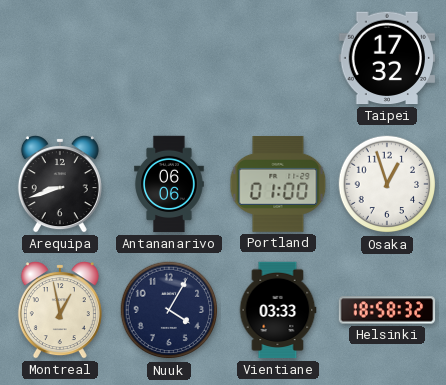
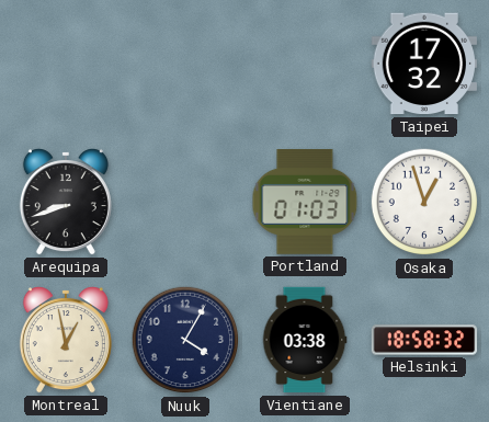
Antananarivo: 06:06 -> none
Portland: 01:00 -> 01:03
Vientiane: 03:33 -> 03:38
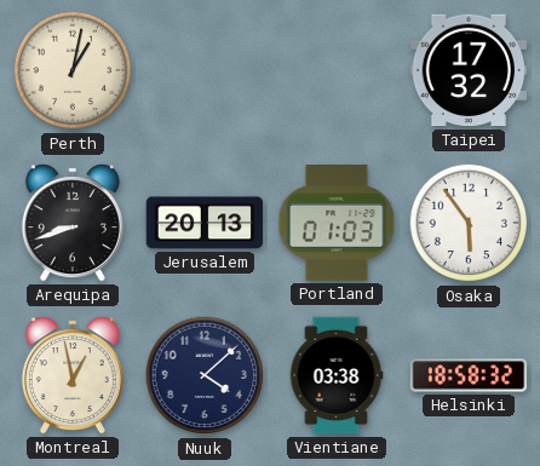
Perth: none -> 1:02
Jerusalem: none -> 20:13
Osaka: 12:57 -> 5:54
Nuuk: 4:05 -> 4:08
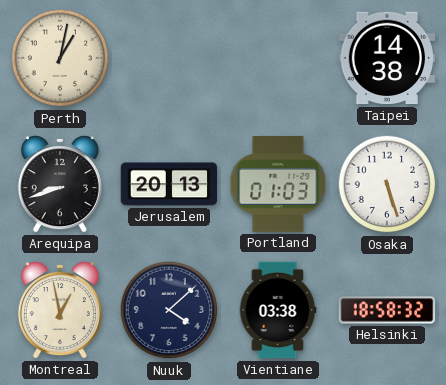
Taipei: 17:32 -> 14:38
Osaka: 5:54 -> 5:27
